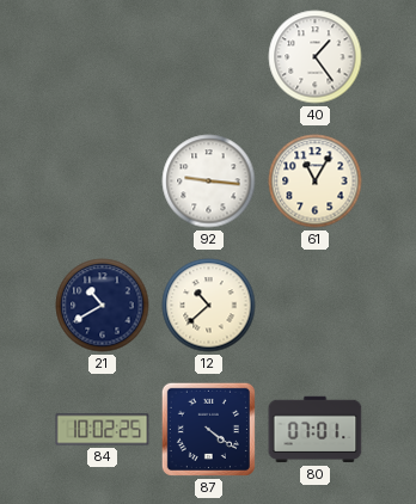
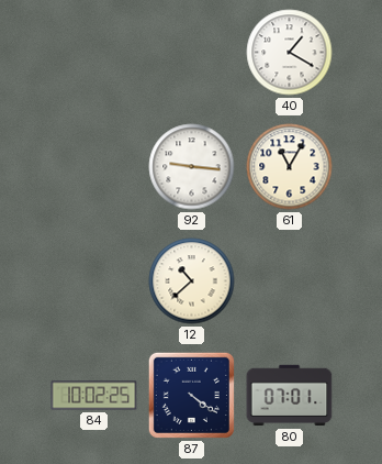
40: 1:24 -> 1:20
21: 10:40 -> none
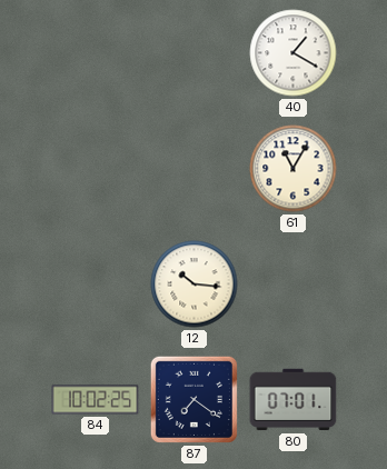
92: 9:16 -> none
12: 10:38 -> 10:16
87: 4:21 -> 7:21
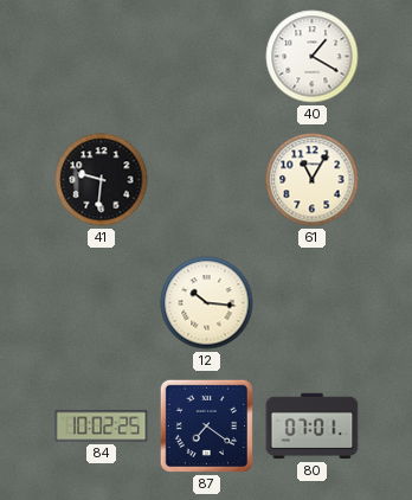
41: none -> 9:31
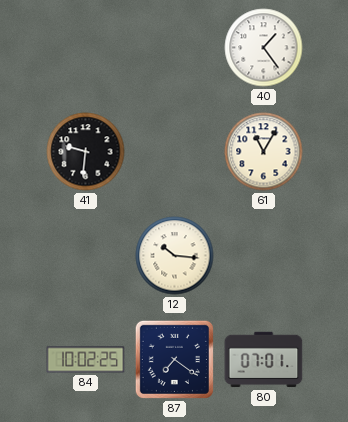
40: 1:20 -> 1:24
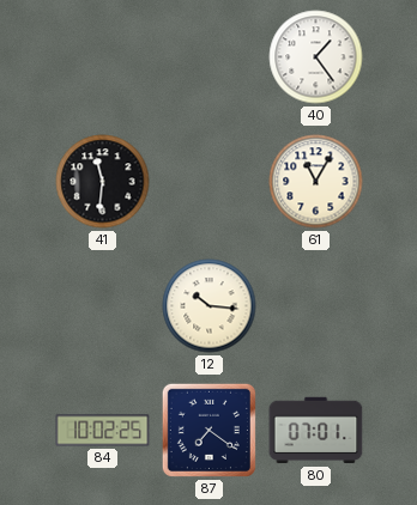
41: 9:31 -> 11:31
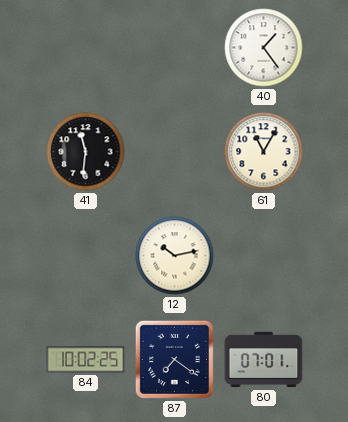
12: 10:16 -> 10:13
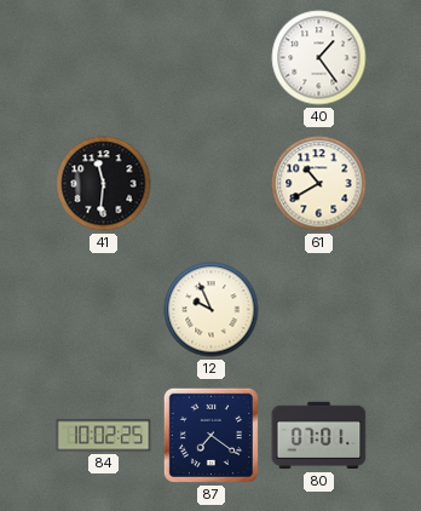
61: 11:05 -> 10:40
12: 10:13 -> 9:56
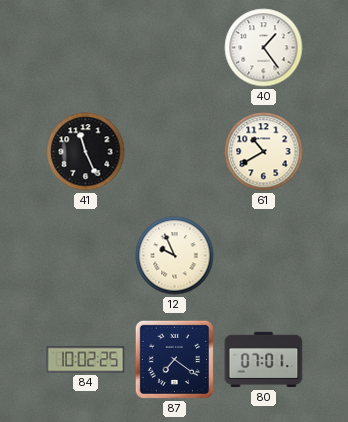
41: 11:31 -> 11:26
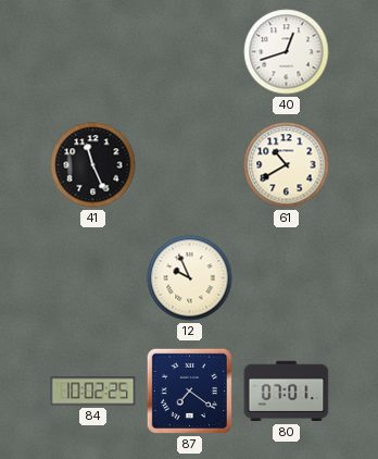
40: 1:24 -> 12:42
